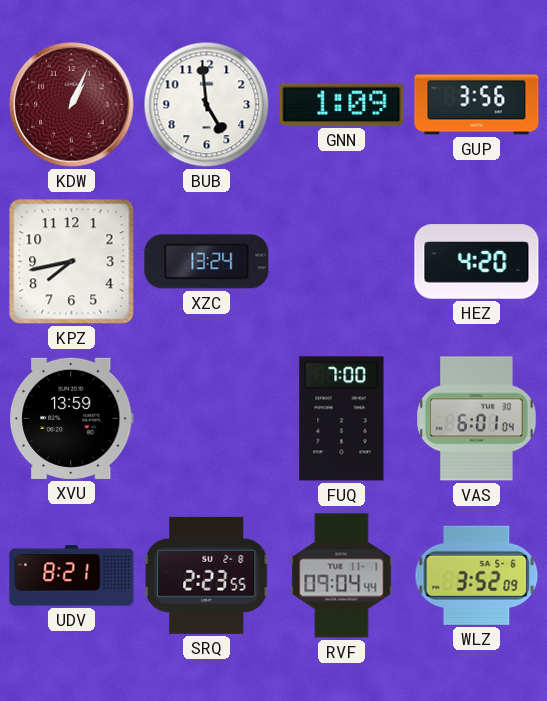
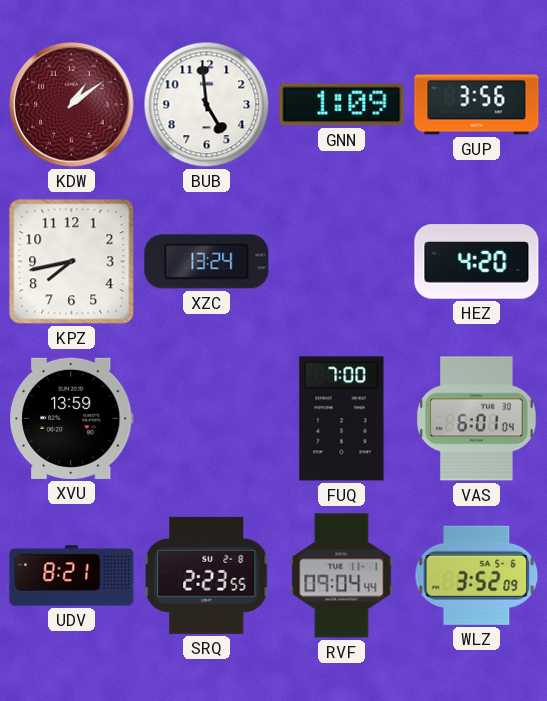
KDW: 1:04 -> 1:09
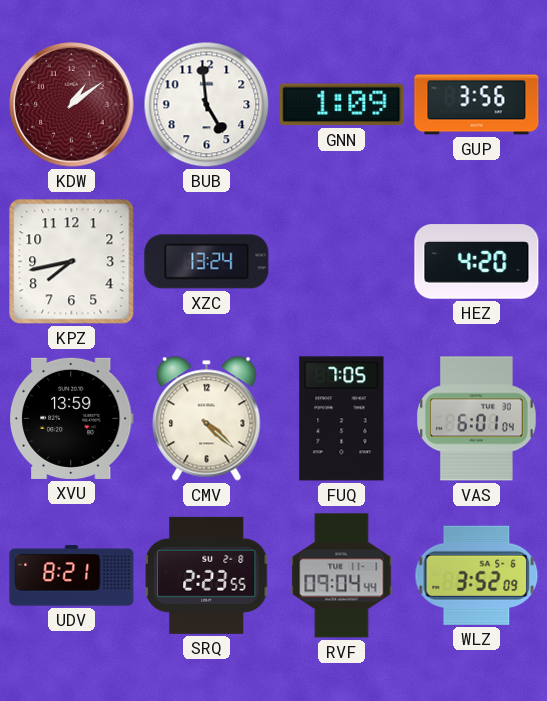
CMV: none -> 4:22
FUQ: 7:00 -> 7:05
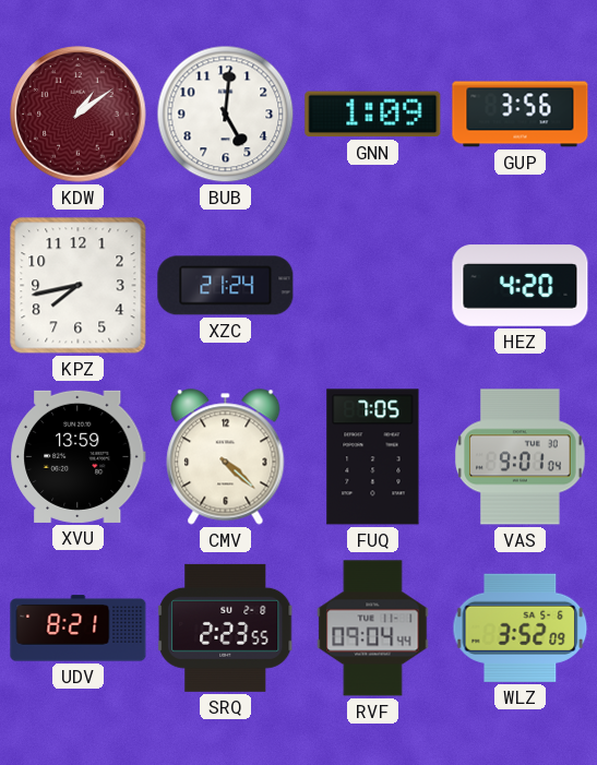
BUB: 4:59 -> 5:01
XZC: 13:24 -> 21:24
VAS: 6:01 -> 9:01
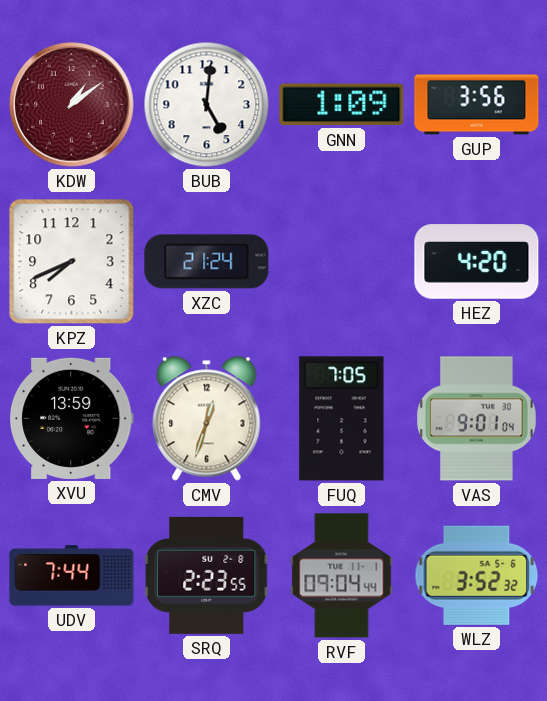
KPZ: 7:43 -> 7:41
CMV: 4:22 -> 12:33
UDV: 8:21 -> 7:44
WLZ: 3:52:09 -> 3:52:32
